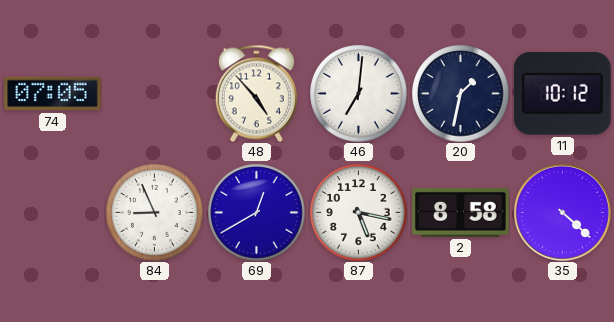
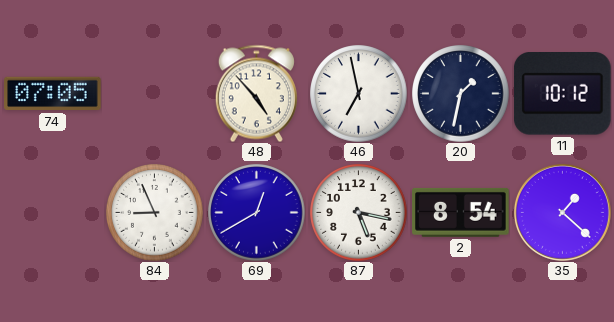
46: 7:01 -> 6:58
2: 8:58 -> 8:54
35: 4:22 -> 1:22
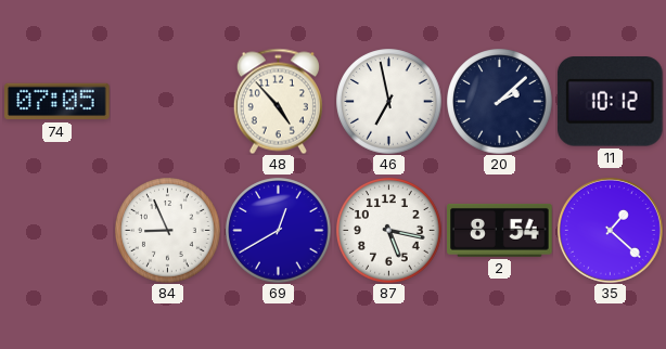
20: 1:32 -> 2:08
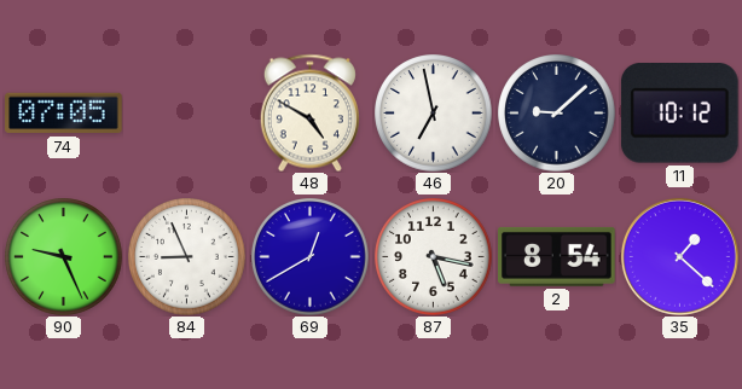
48: 4:53 -> 4:50
20: 2:08 -> 9:08
90: none -> 9:26
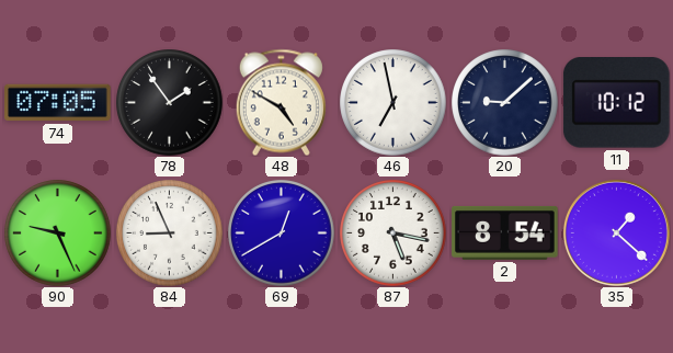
78: none -> 1:54
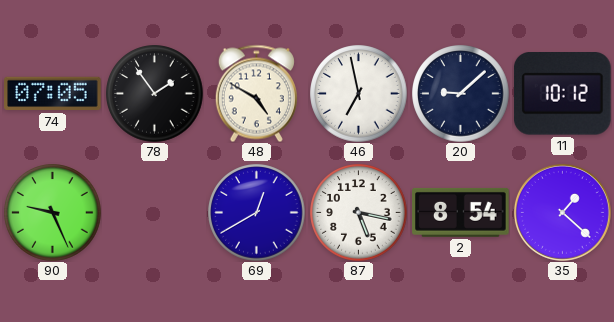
84: 8:56 -> none
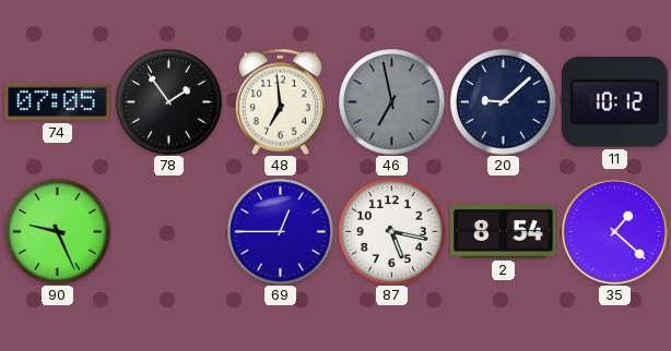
48: 4:50 -> 6:59
46 dial: white -> grey
69: 12:40 -> 12:45
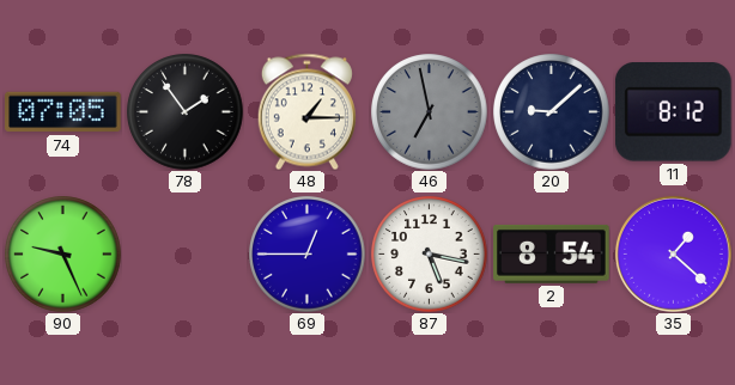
48: 6:59 -> 1:15
11: 10:12 -> 8:12
